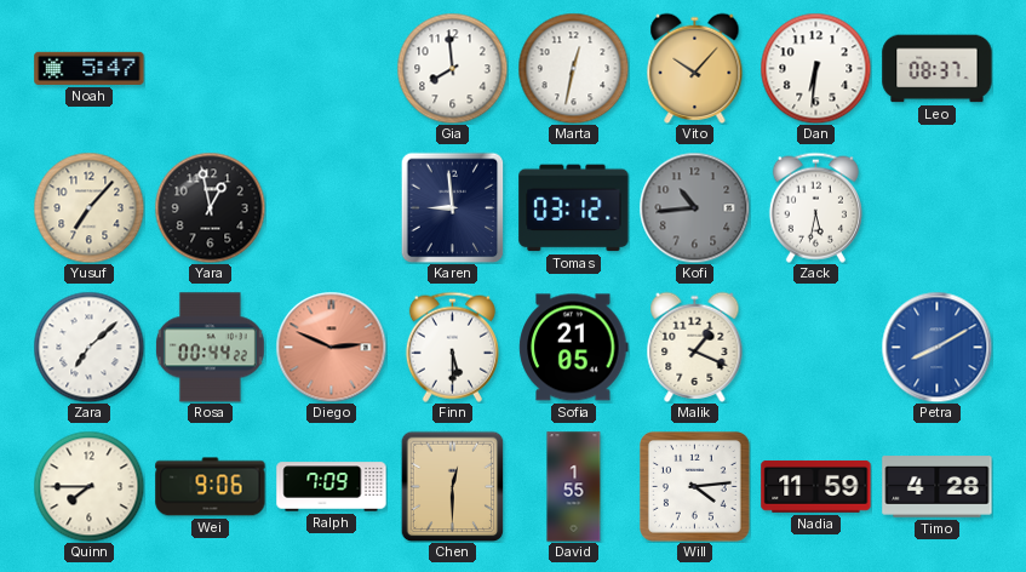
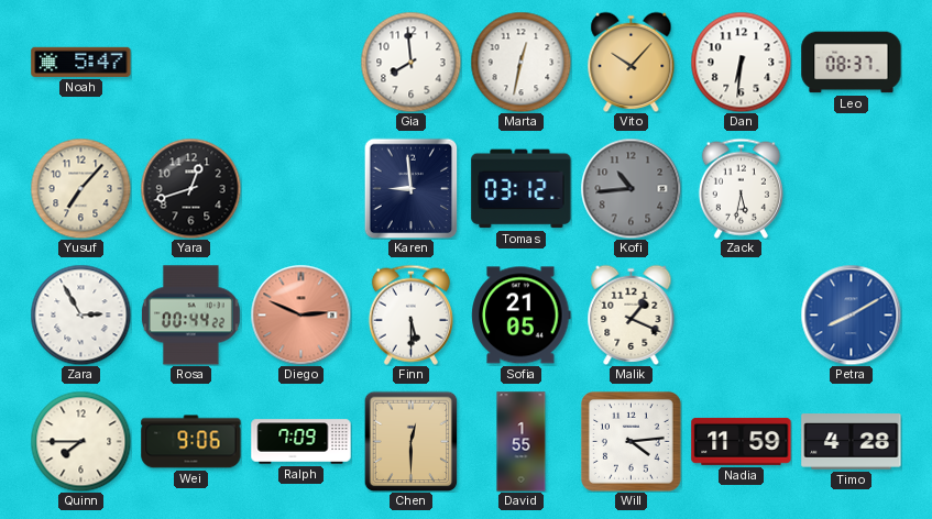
Yara: 12:58 -> 12:42
Zara: 7:08 -> 2:55
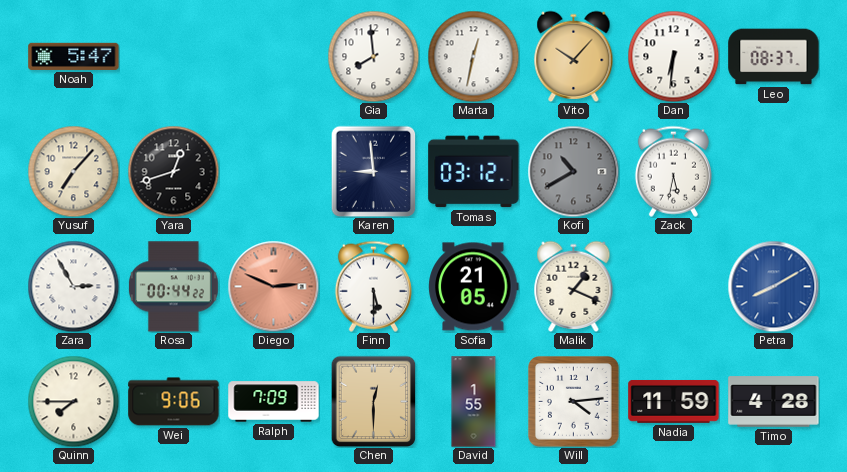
Kofi: 10:44 -> 10:40
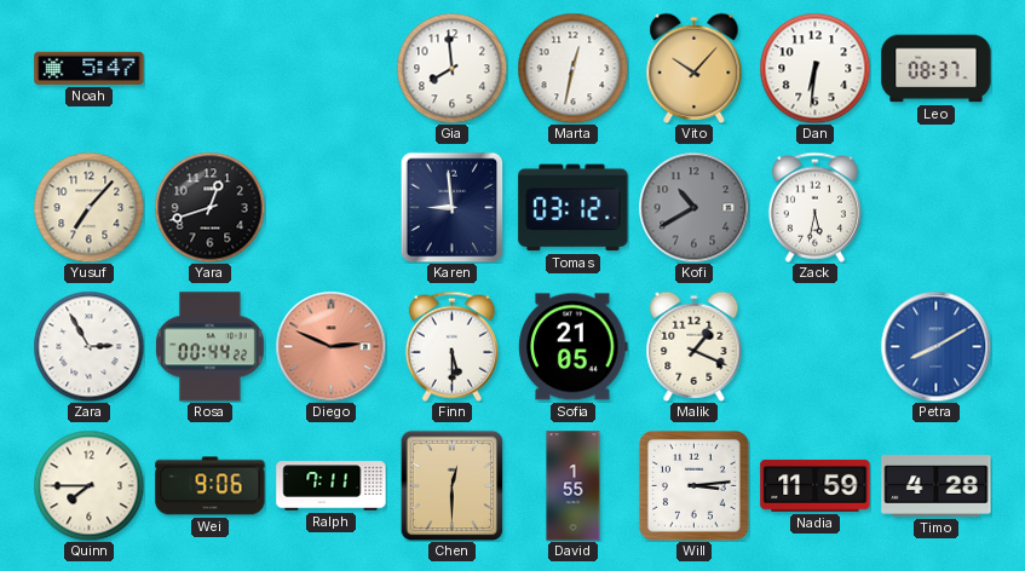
Ralph: 7:09 -> 7:11
Will: 4:14 -> 3:14
